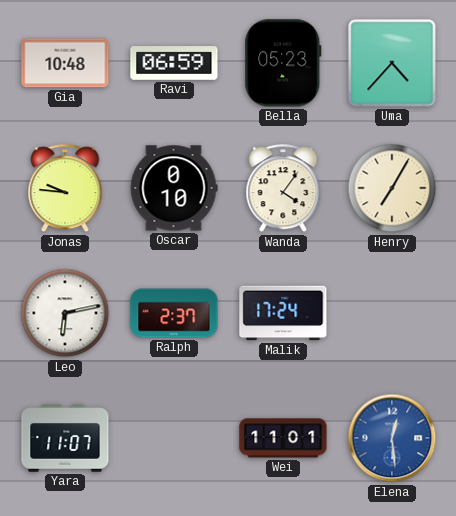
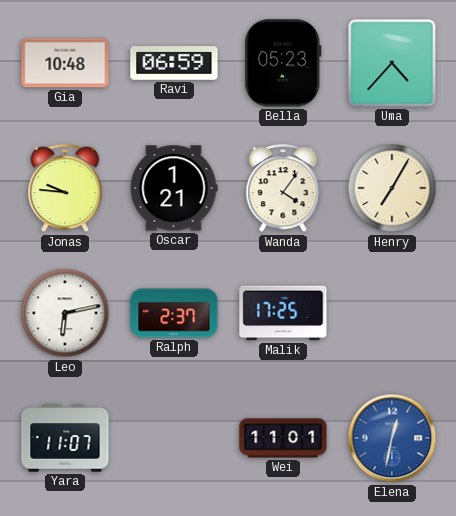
Oscar: 0:10 -> 1:21
Malik: 17:24 -> 17:25
Elena: 12:29 -> 12:32
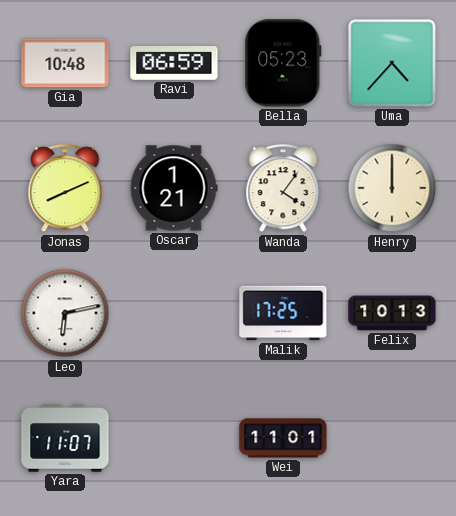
Jonas: 9:46 -> 8:11
Henry: 7:05 -> 12:00
Ralph: 2:37 -> none
Felix: none -> 10:13
Elena: 12:32 -> none
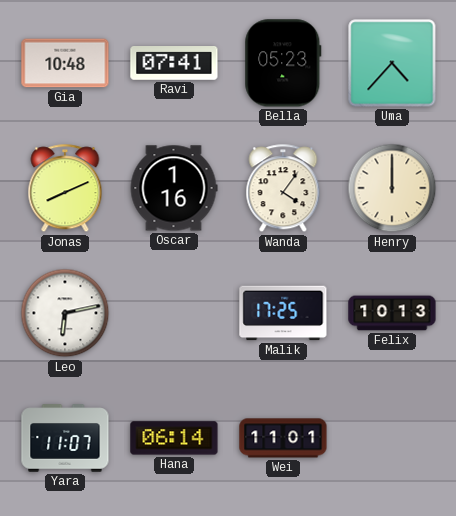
Ravi: 06:59 -> 07:41
Oscar: 1:21 -> 1:16
Hana: none -> 06:14
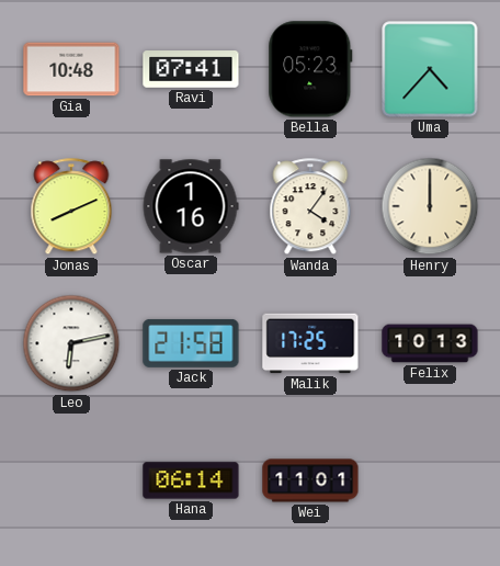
Jack: none -> 21:58
Yara: 11:07 -> none
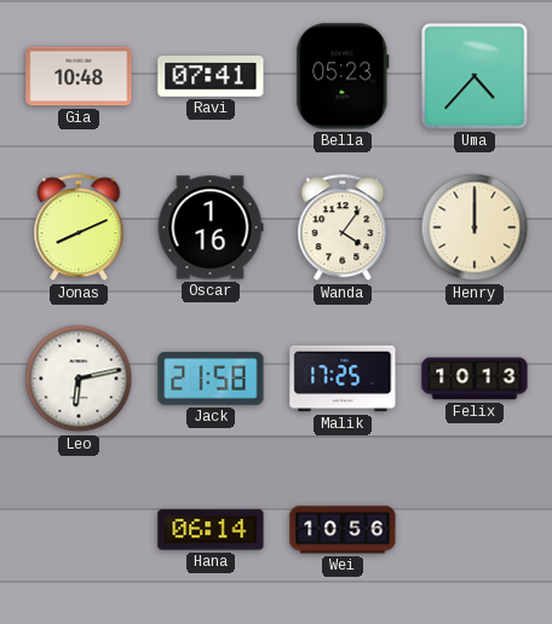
Wei: 11:01 -> 10:56
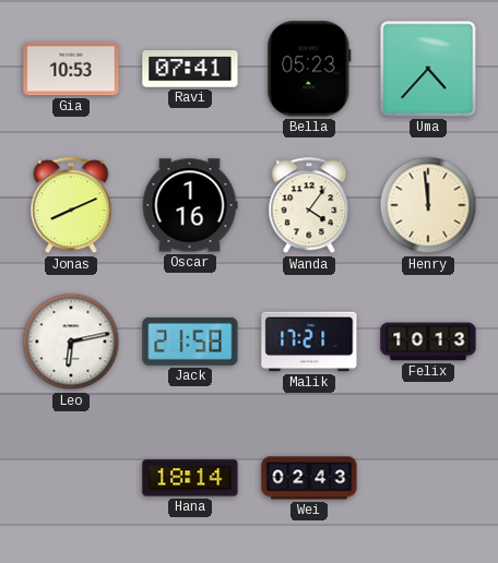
Gia: 10:48 -> 10:53
Henry: 12:00 -> 11:59
Malik: 17:25 -> 17:21
Hana: 06:14 -> 18:14
Wei: 10:56 -> 02:43
